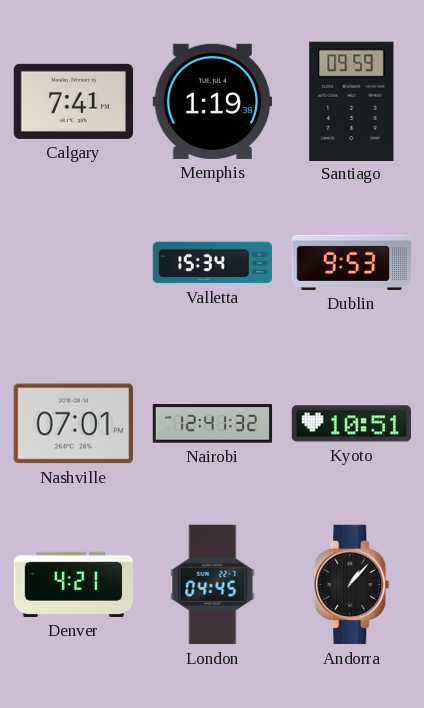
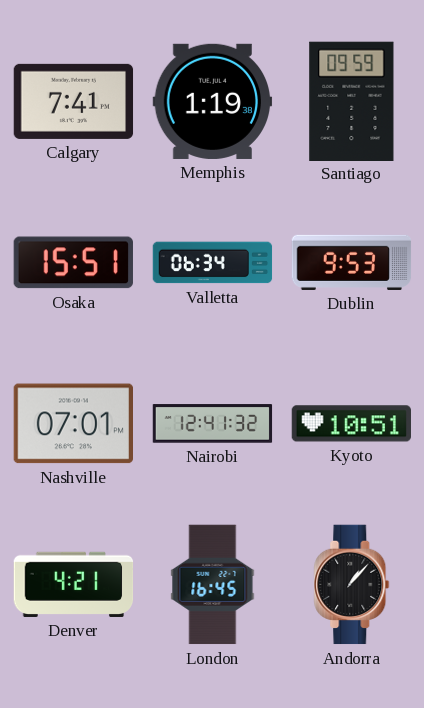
Osaka: none -> 15:51
Valletta: 15:34 -> 06:34
London: 04:45 -> 16:45
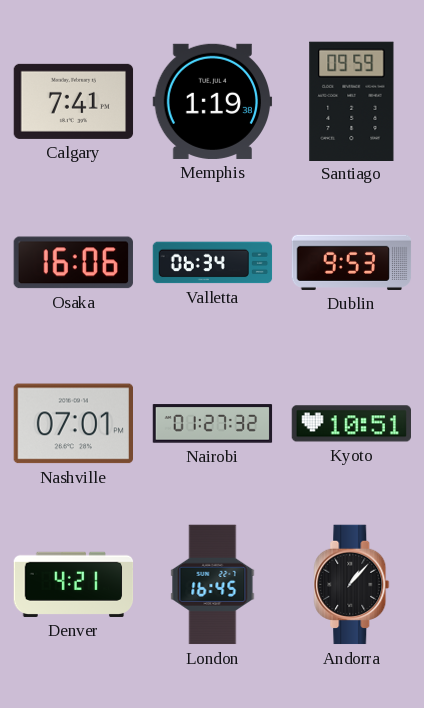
Osaka: 15:51 -> 16:06
Nairobi: 12:41 -> 01:27
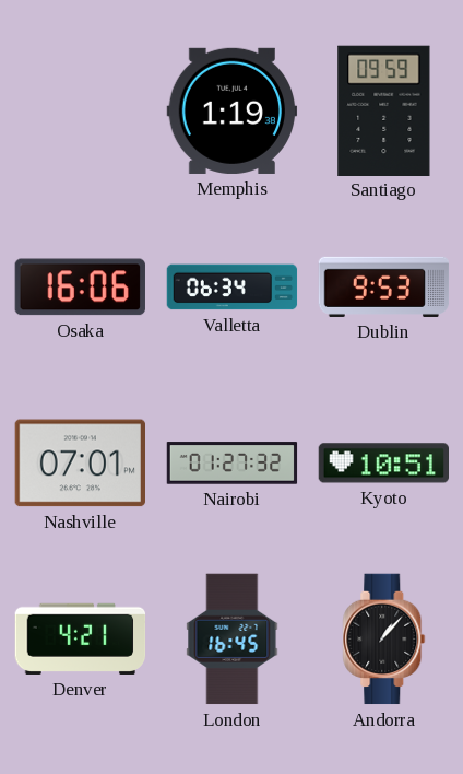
Calgary: 7:41 -> none
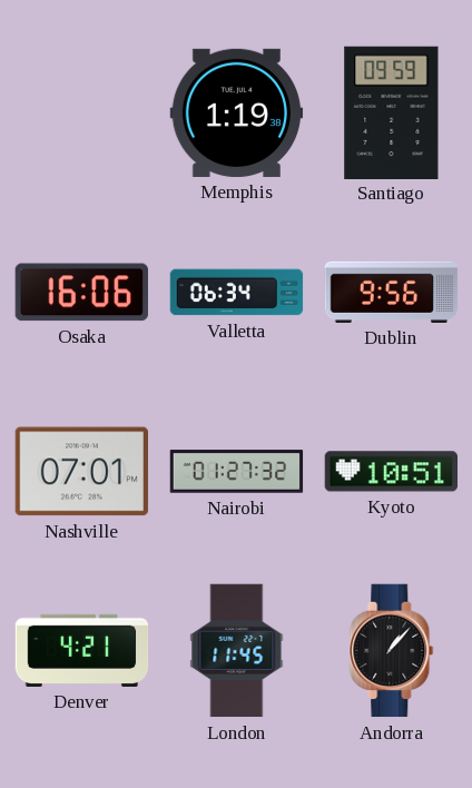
Dublin: 9:53 -> 9:56
London: 16:45 -> 11:45
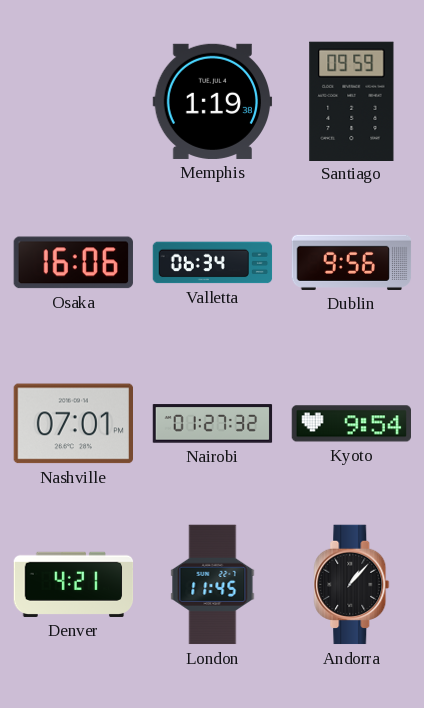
Kyoto: 10:51 -> 9:54
